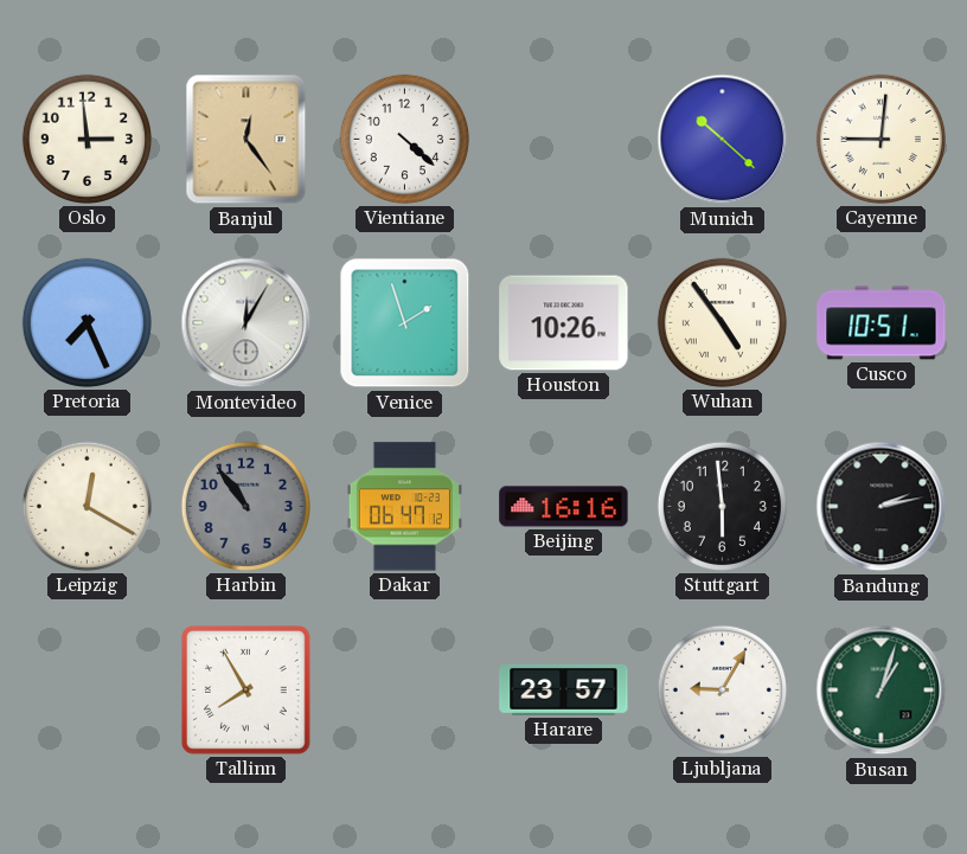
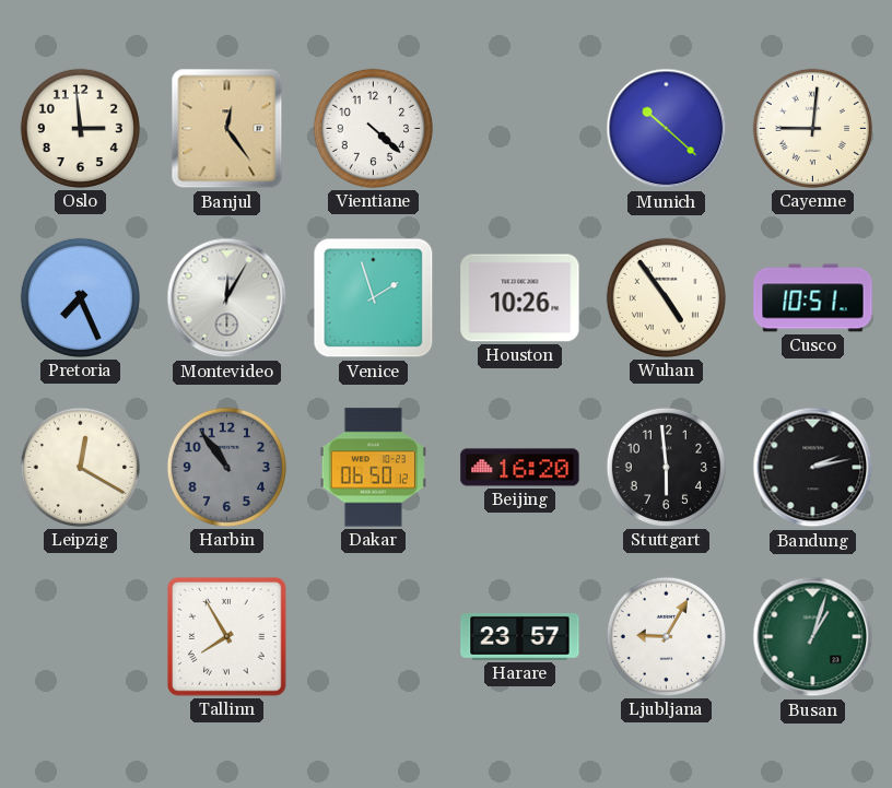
Dakar: 06:47 -> 06:50
Beijing: 16:16 -> 16:20
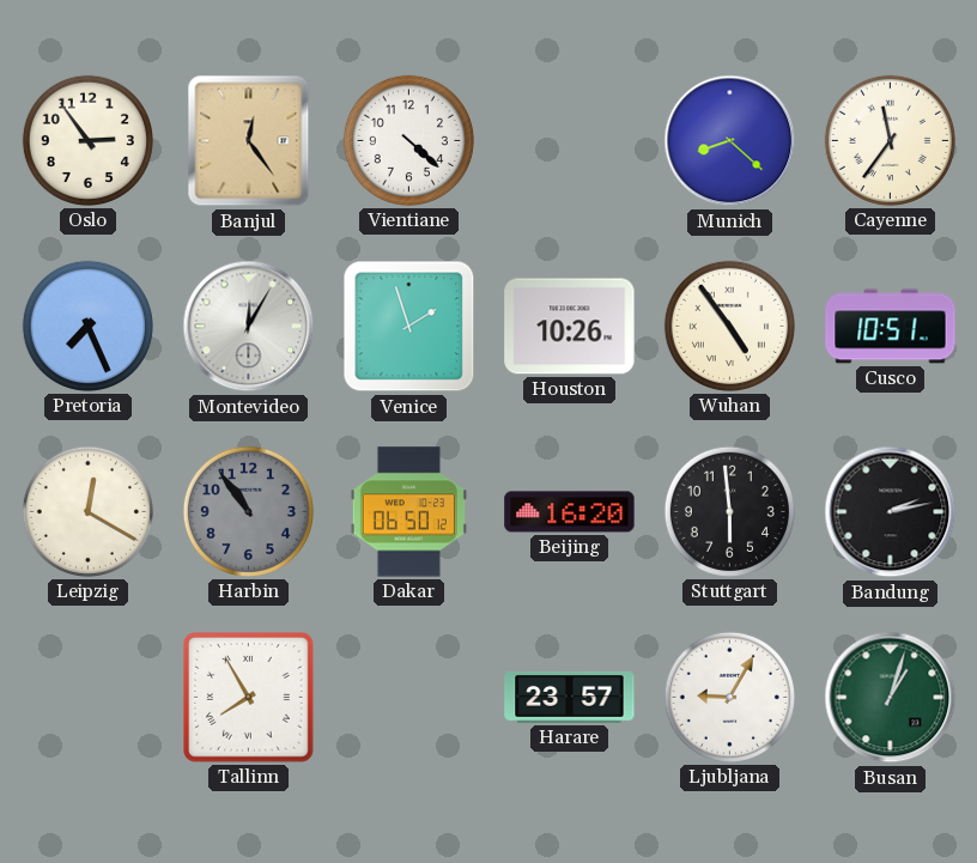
Oslo: 2:59 -> 2:54
Munich: 10:22 -> 8:22
Cayenne: 9:01 -> 11:36
